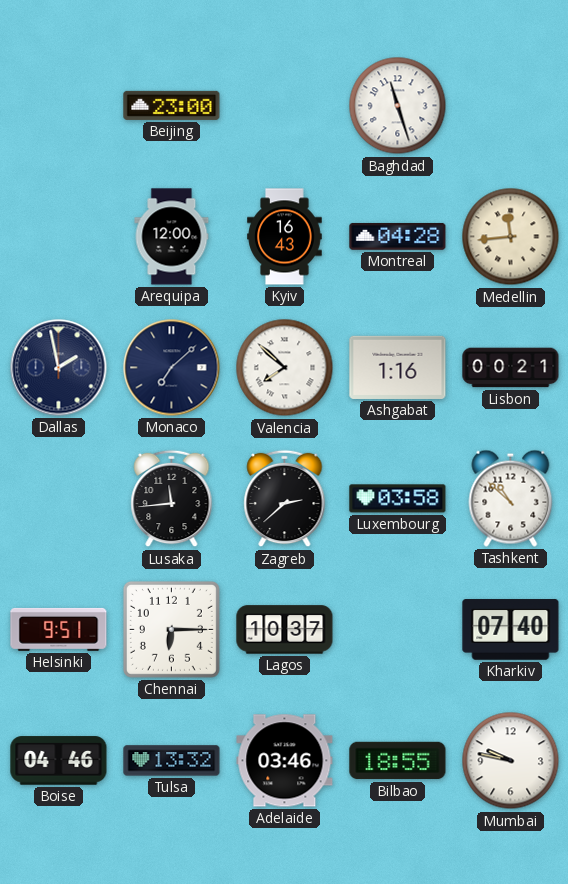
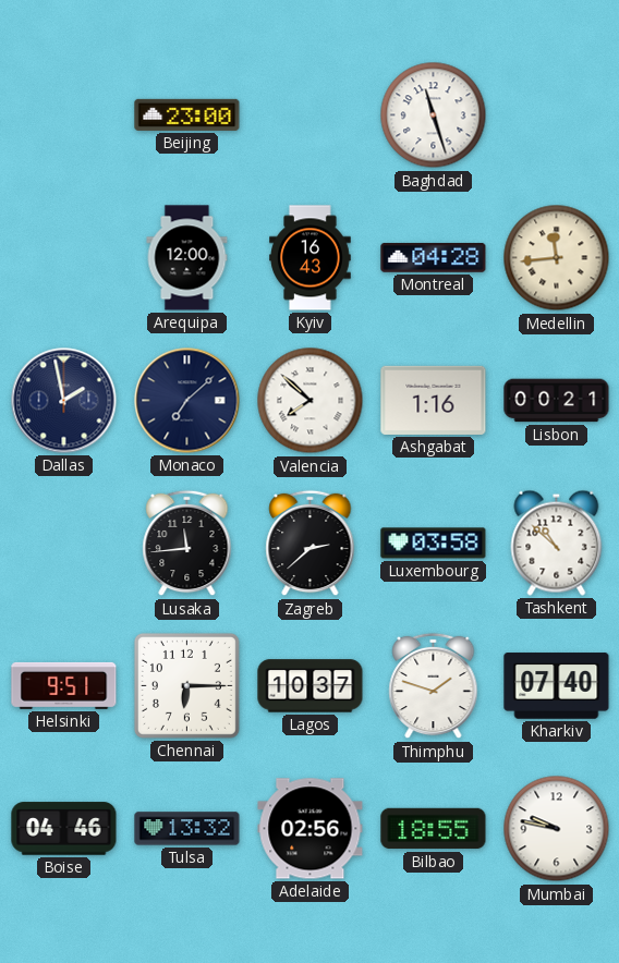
Thimphu: none -> 1:48
Adelaide: 03:46 -> 02:56
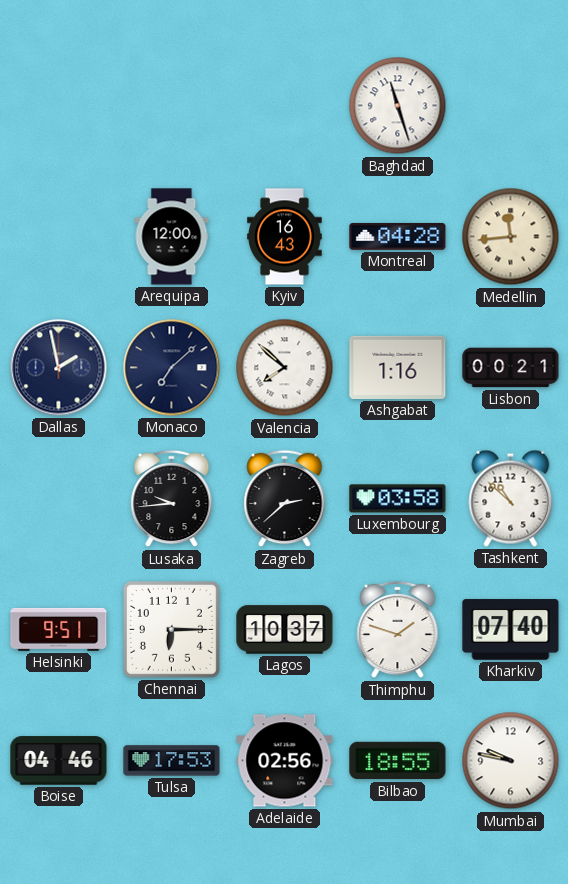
Beijing: 23:00 -> none
Lusaka: 11:44 -> 9:44
Tulsa: 13:32 -> 17:53
